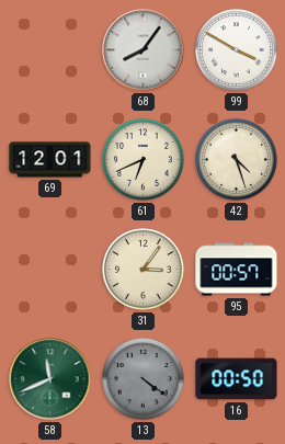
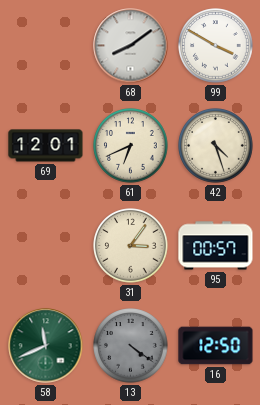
68: 8:06 -> 8:09
16: 00:50 -> 12:50
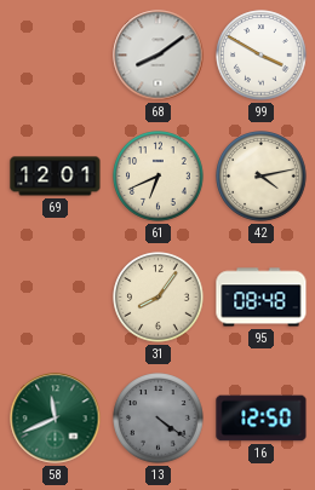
42: 4:27 -> 4:13
31: 3:06 -> 8:06
95: 00:57 -> 08:48
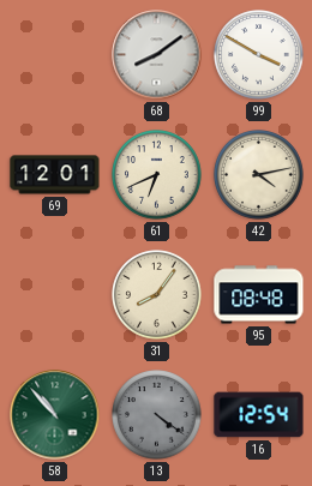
58: 11:41 -> 10:53
16: 12:50 -> 12:54
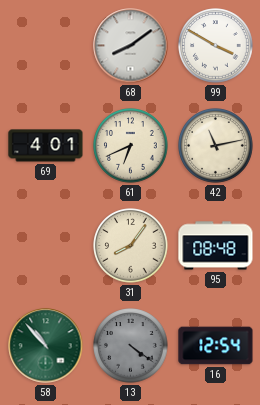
69: 12:01 -> 4:01
42: 4:13 -> 11:13
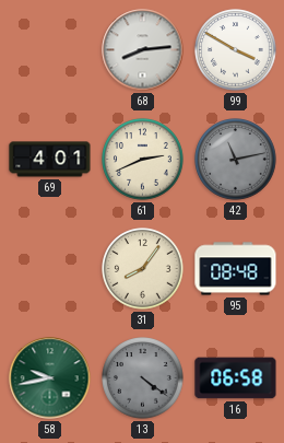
68: 8:09 -> 8:14
61: 6:41 -> 2:41
42 dial: cream -> grey
58: 10:53 -> 9:43
16: 12:54 -> 06:58
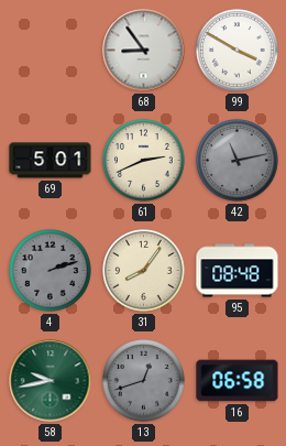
68: 8:14 -> 8:54
69: 4:01 -> 5:01
4: none -> 2:12
13: 4:21 -> 12:42
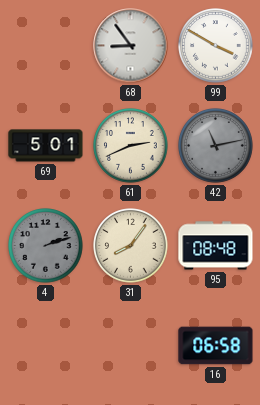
58: 9:43 -> none
13: 12:42 -> none
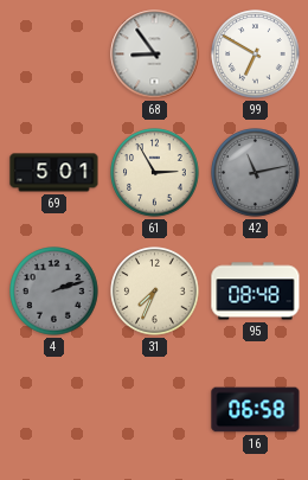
99: 3:50 -> 6:50
61: 2:41 -> 2:55
31: 8:06 -> 7:34
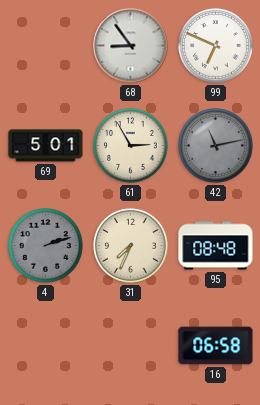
99: 6:50 -> 6:49
